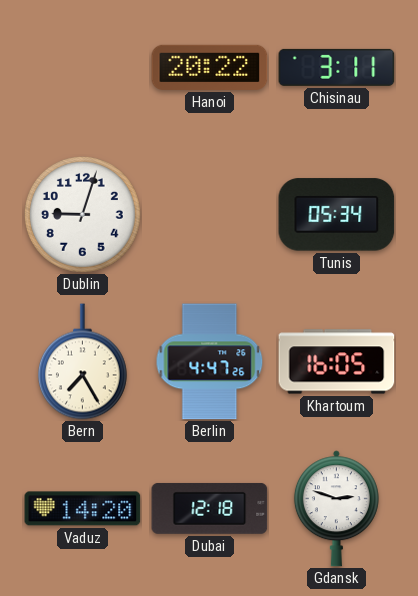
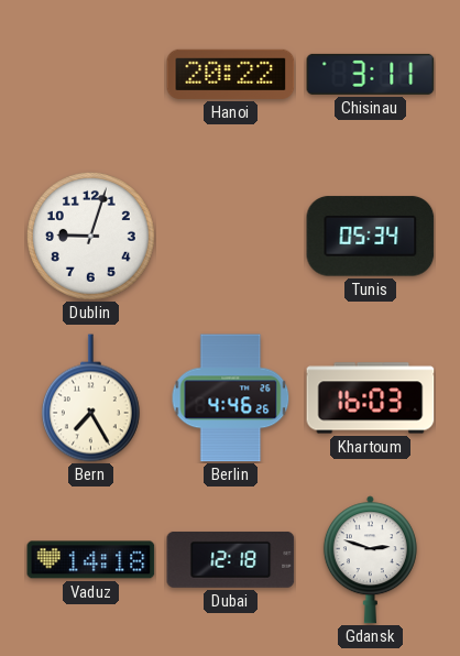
Berlin: 4:47 -> 4:46
Khartoum: 16:05 -> 16:03
Vaduz: 14:20 -> 14:18
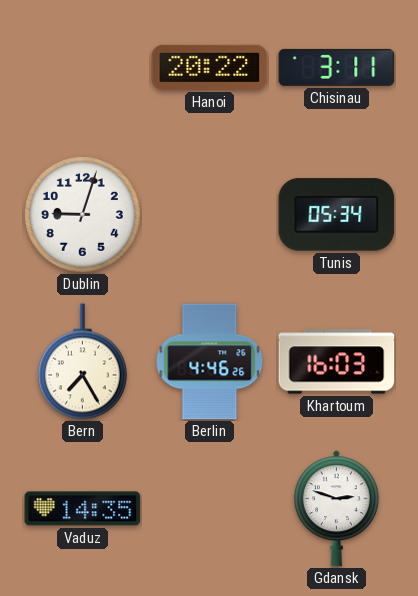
Vaduz: 14:18 -> 14:35
Dubai: 12:18 -> none
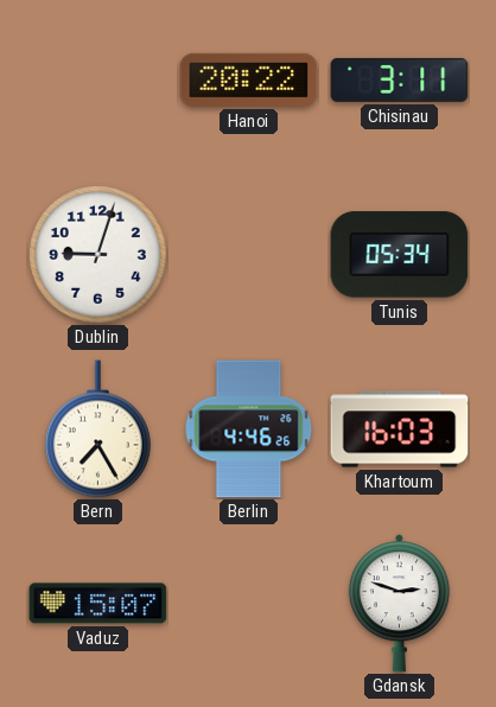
Vaduz: 14:35 -> 15:07
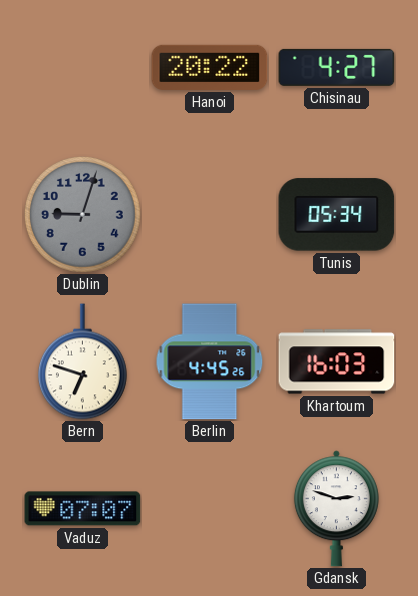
Chisinau: 3:11 -> 4:27
Dublin dial: white -> grey
Bern: 7:25 -> 6:48
Berlin: 4:46 -> 4:45
Vaduz: 15:07 -> 07:07
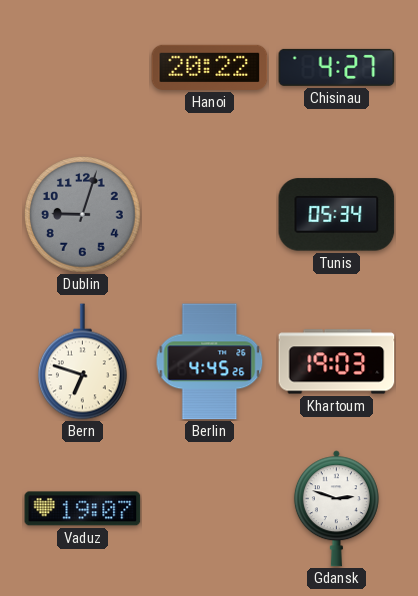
Khartoum: 16:03 -> 19:03
Vaduz: 07:07 -> 19:07
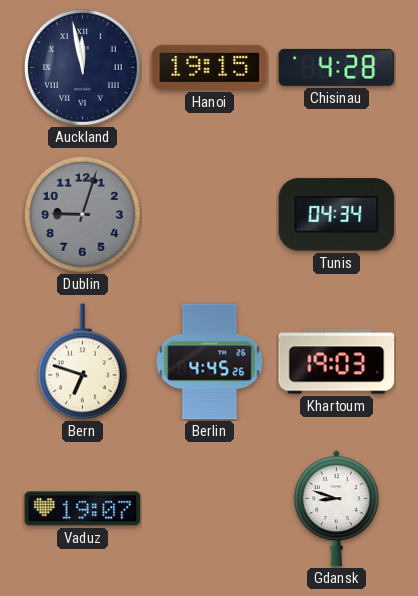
Auckland: none -> 11:58
Hanoi: 20:22 -> 19:15
Chisinau: 4:27 -> 4:28
Tunis: 05:34 -> 04:34
Gdansk: 2:48 -> 8:48
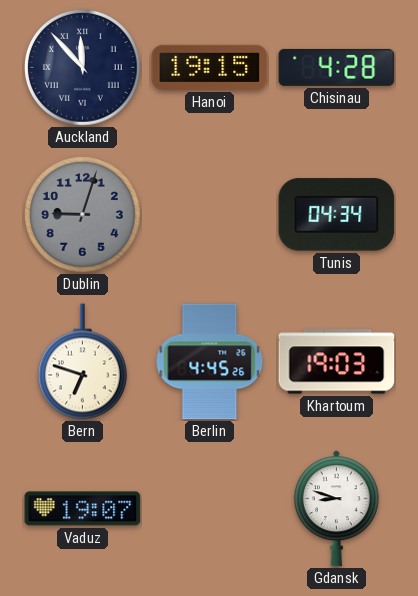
Auckland: 11:58 -> 11:53
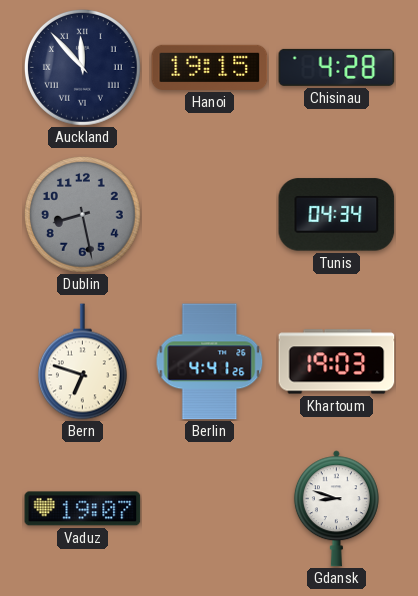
Dublin: 9:03 -> 8:28
Berlin: 4:45 -> 4:41
